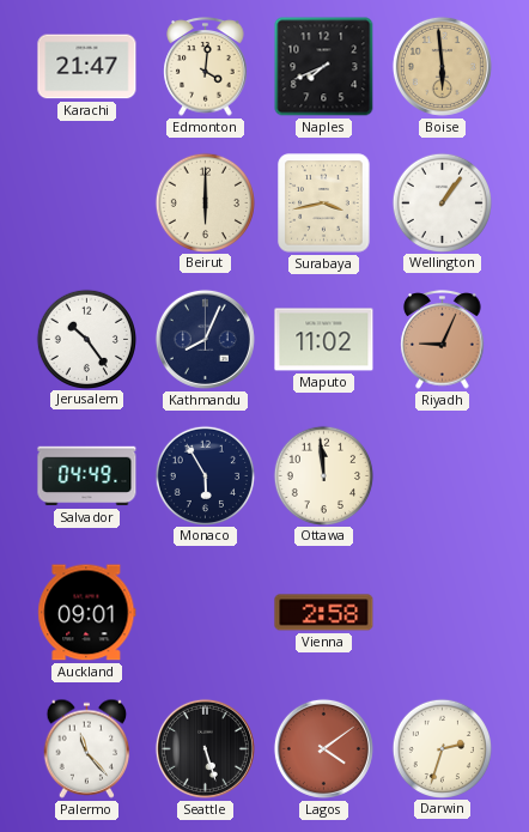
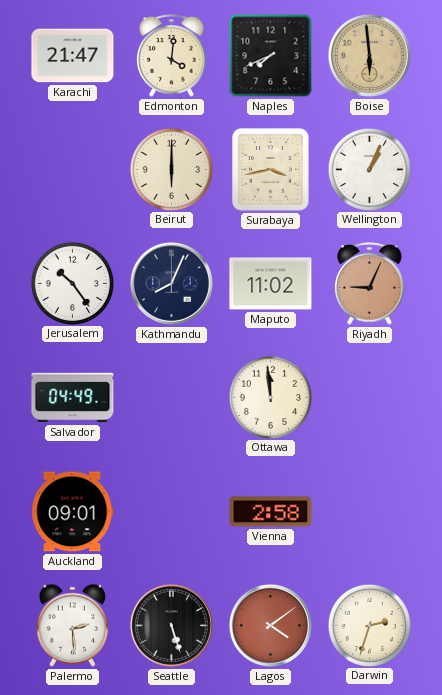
Wellington: 1:06 -> 1:04
Monaco: 5:55 -> none
Palermo: 11:23 -> 2:29
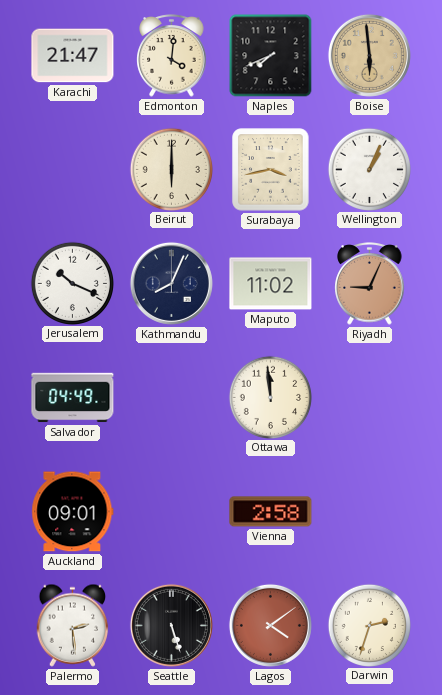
Jerusalem: 10:24 -> 10:19
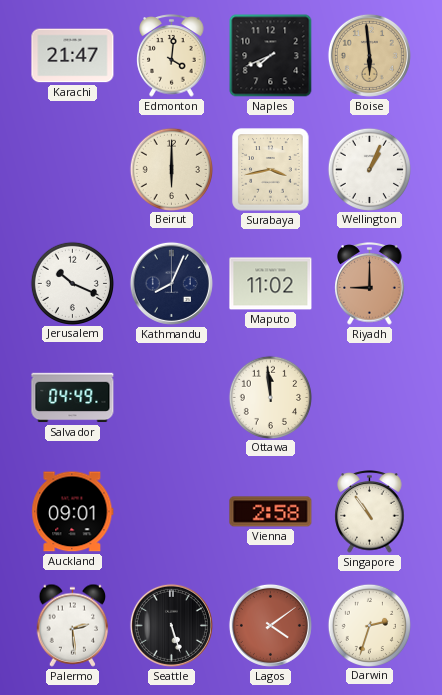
Riyadh: 9:04 -> 9:00
Singapore: none -> 10:54
